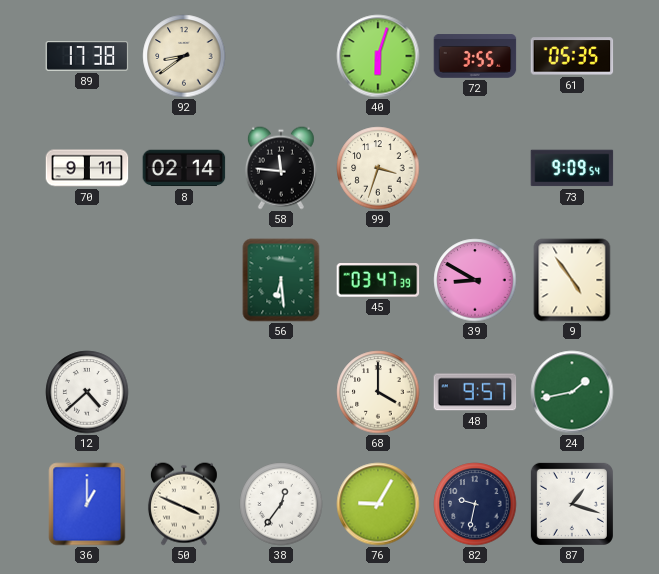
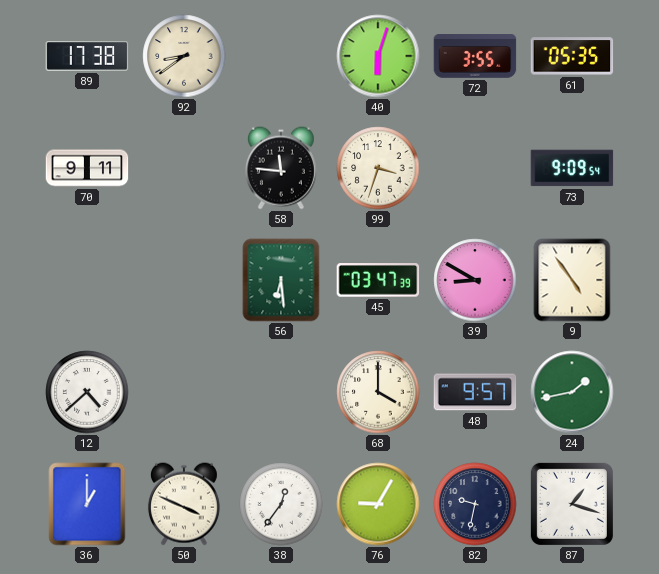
8: 02:14 -> none
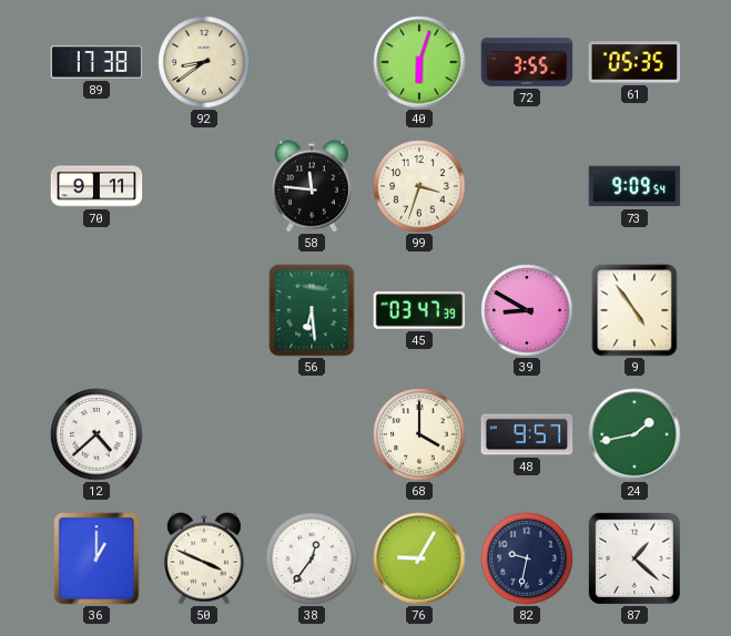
87: 1:18 -> 1:22
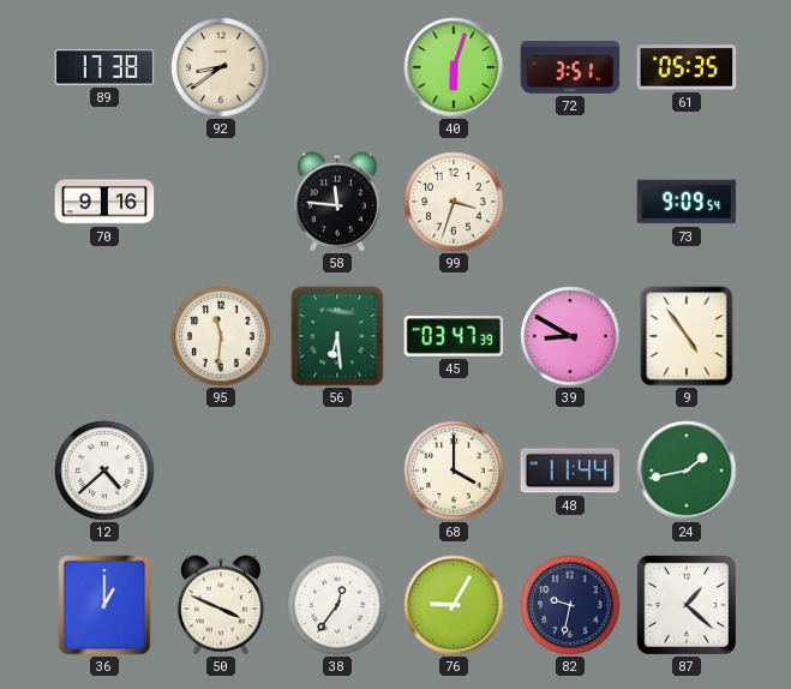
72: 3:55 -> 3:51
70: 9:11 -> 9:16
95: none -> 11:31
48: 9:57 -> 11:44
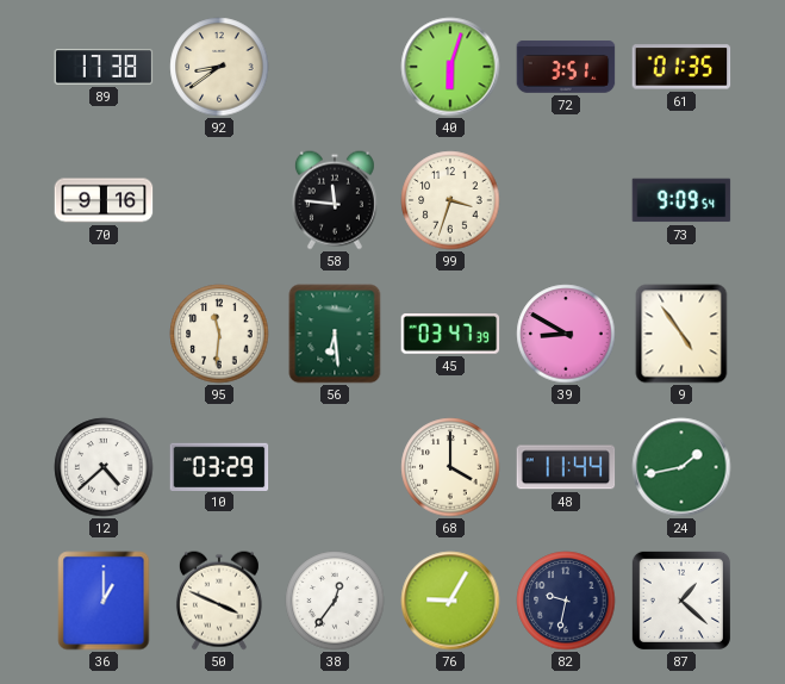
61: 05:35 -> 01:35
10: none -> 03:29
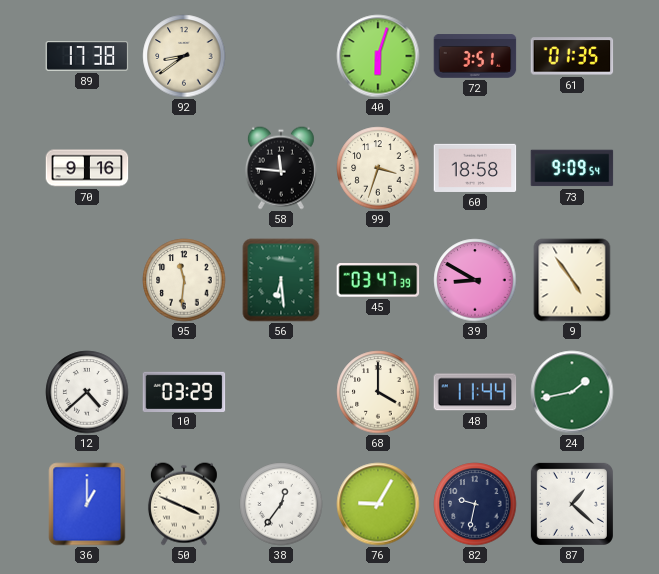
60: none -> 18:58
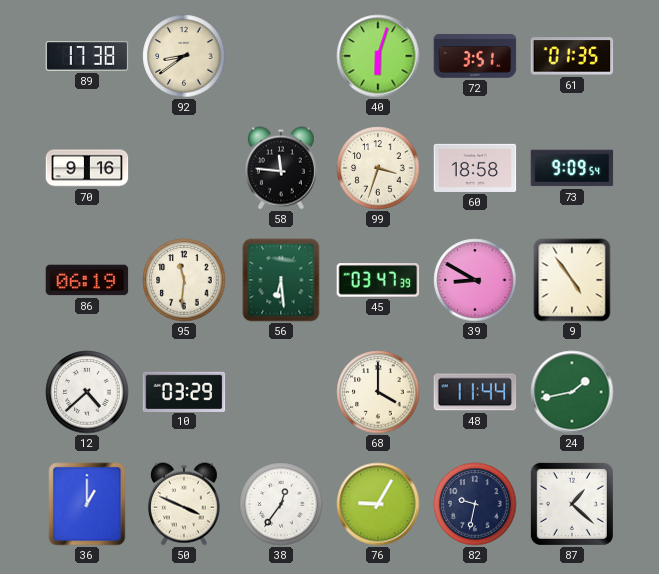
86: none -> 06:19
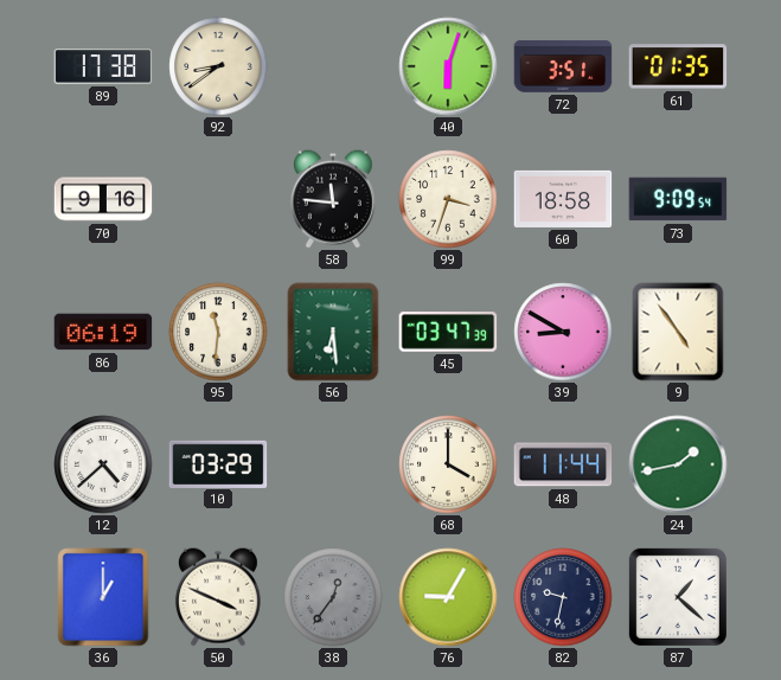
38 dial: white -> grey
